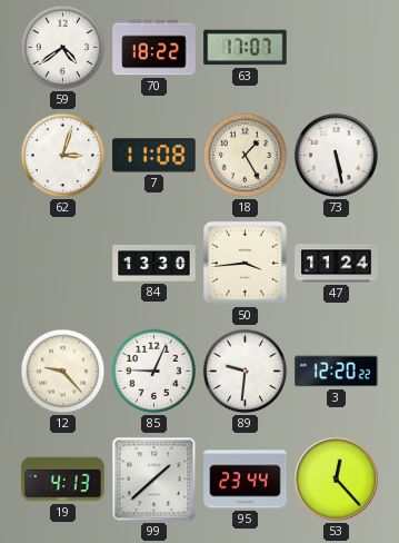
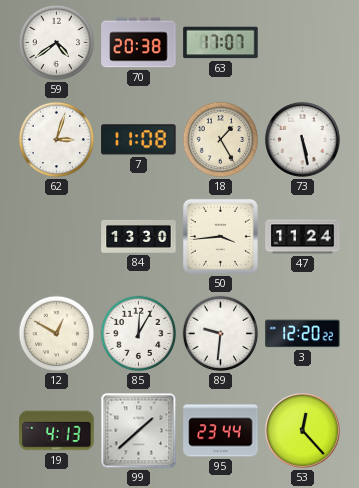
70: 18:22 -> 20:38
12: 9:23 -> 12:50
85: 9:04 -> 12:05
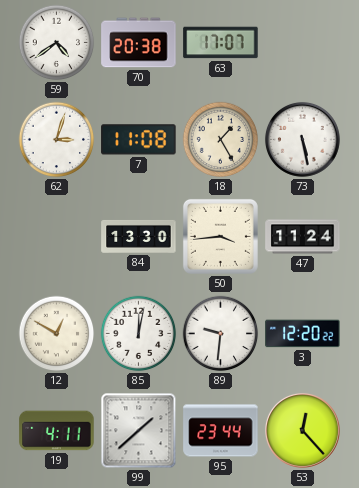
85: 12:05 -> 12:02
19: 4:13 -> 4:11
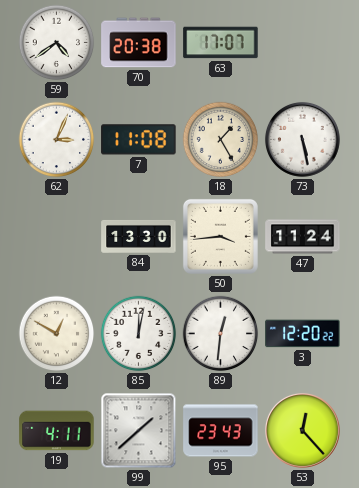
62: 3:03 -> 3:04
89: 9:31 -> 12:31
95: 23:44 -> 23:43
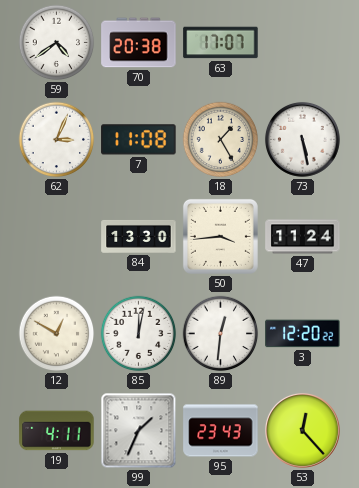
99: 1:38 -> 1:34
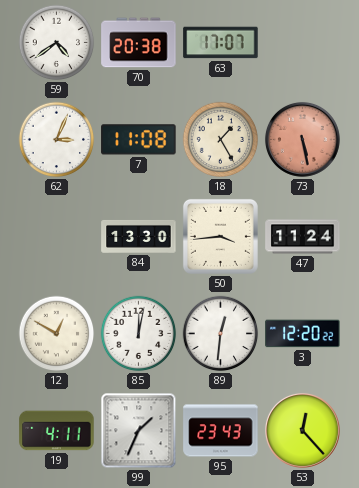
73 dial: white -> salmon
